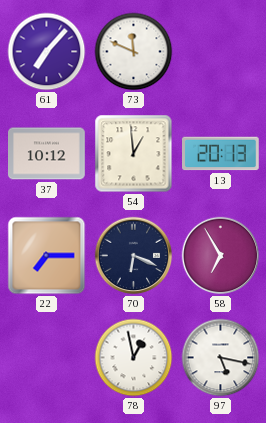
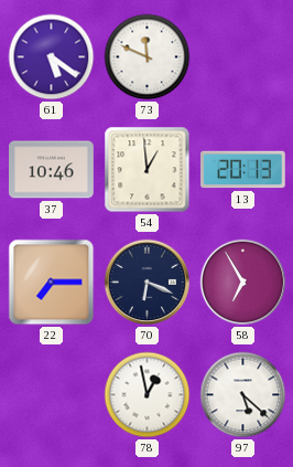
61: 7:07 -> 5:21
37: 10:12 -> 10:46
97: 5:17 -> 5:22
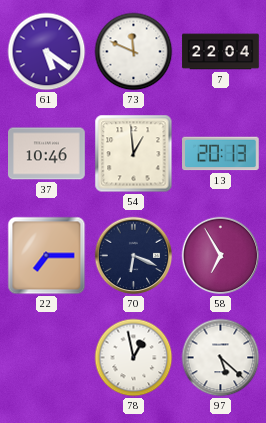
7: none -> 22:04
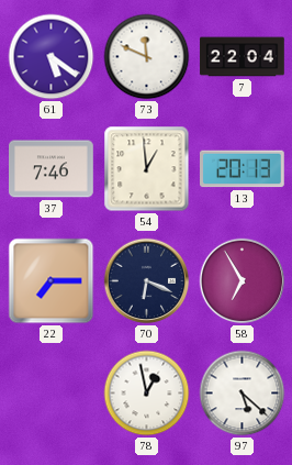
37: 10:46 -> 7:46
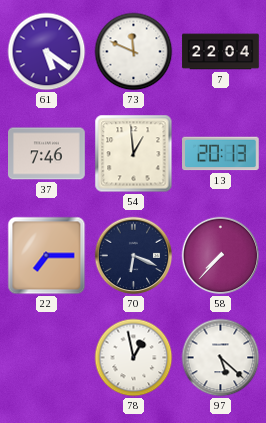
58: 6:55 -> 7:37
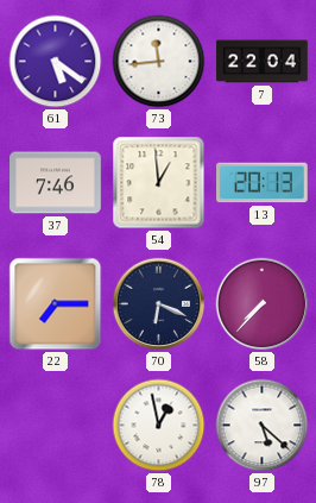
73: 11:49 -> 11:44
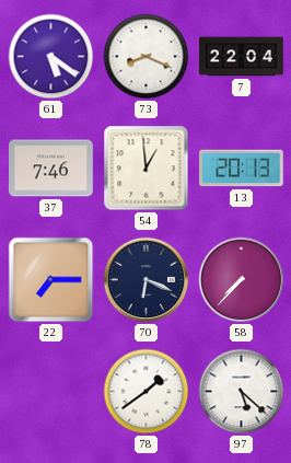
73: 11:44 -> 8:19
78: 12:58 -> 1:39
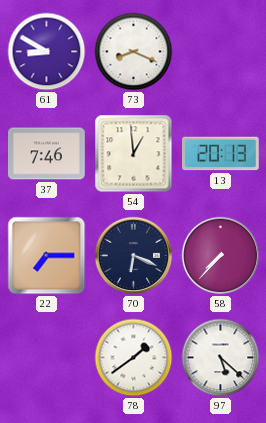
61: 5:21 -> 8:50
7: 22:04 -> none
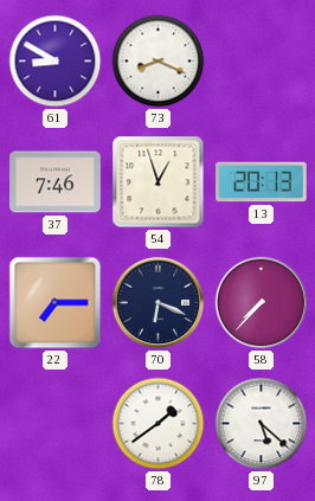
54: 12:59 -> 12:57
